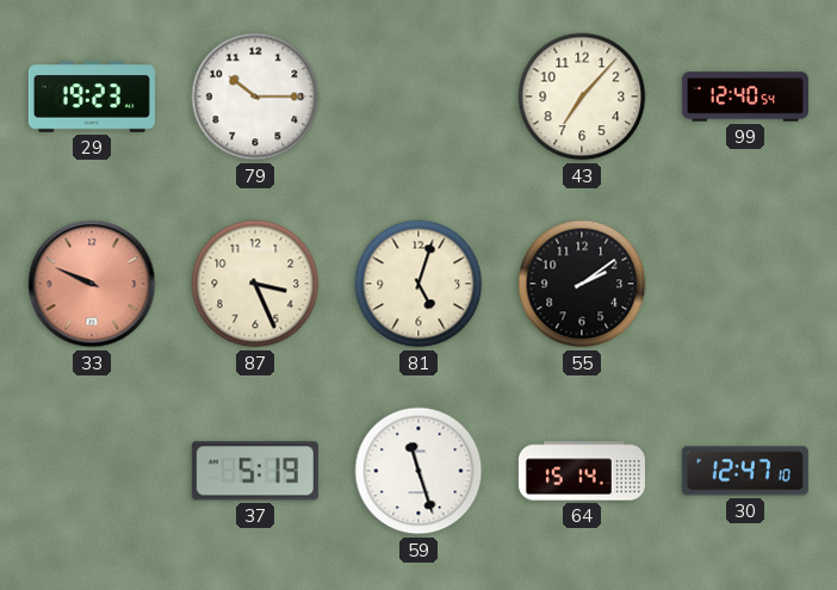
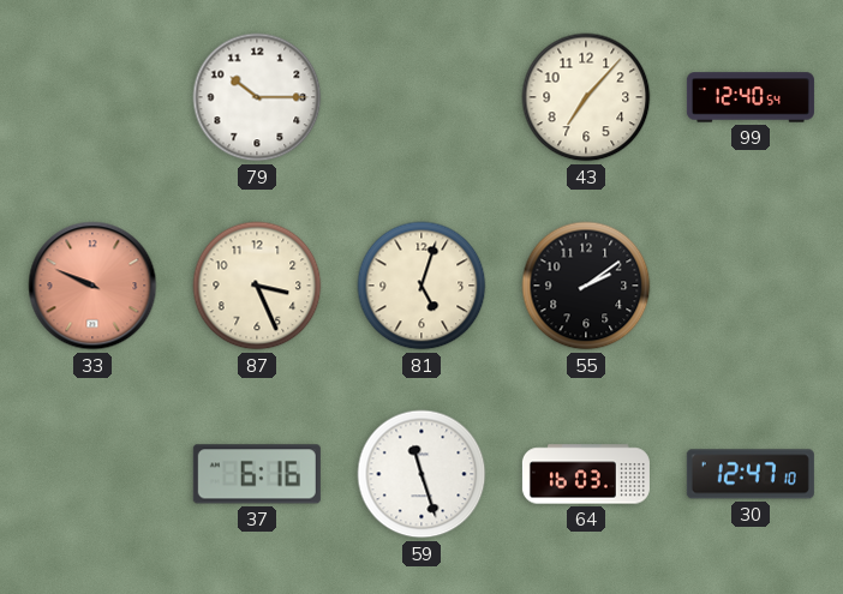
29: 19:23 -> none
37: 5:19 -> 6:16
64: 15:14 -> 16:03
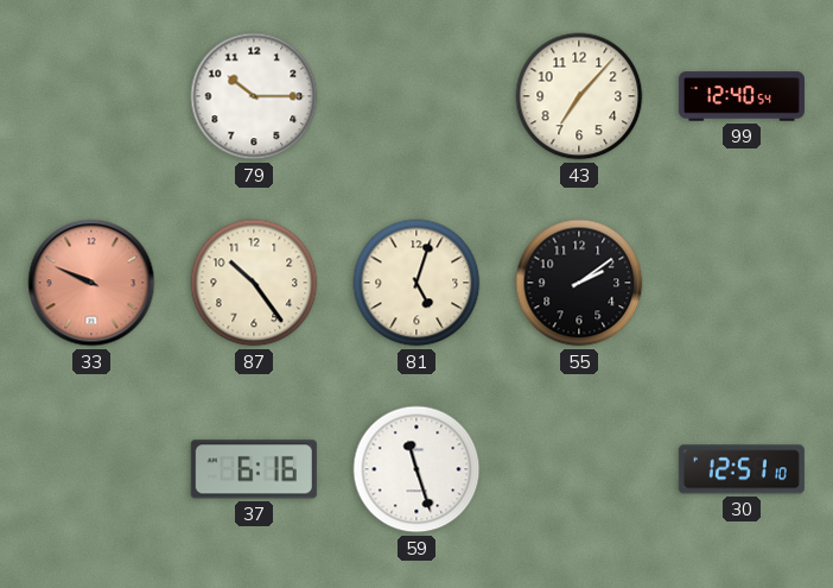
87: 3:26 -> 10:24
64: 16:03 -> none
30: 12:47 -> 12:51
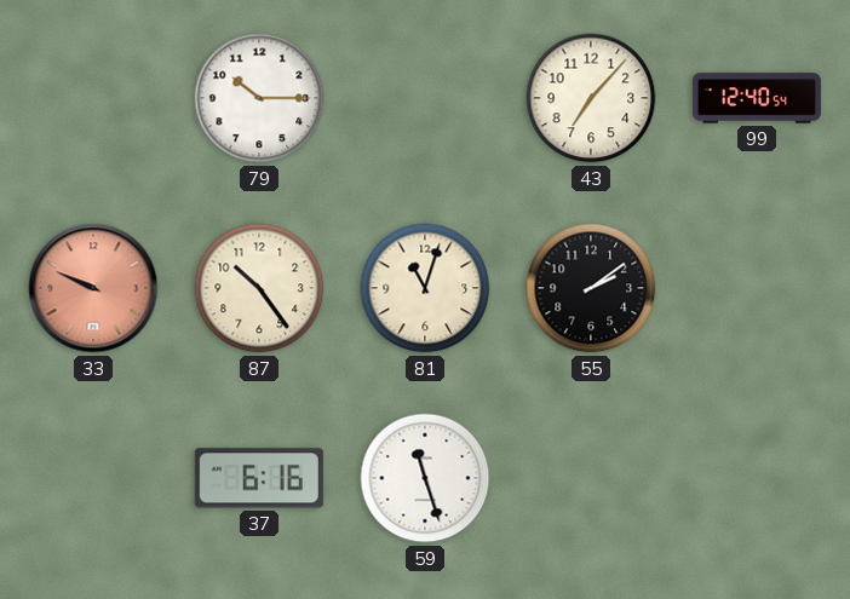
81: 5:03 -> 11:03
30: 12:51 -> none
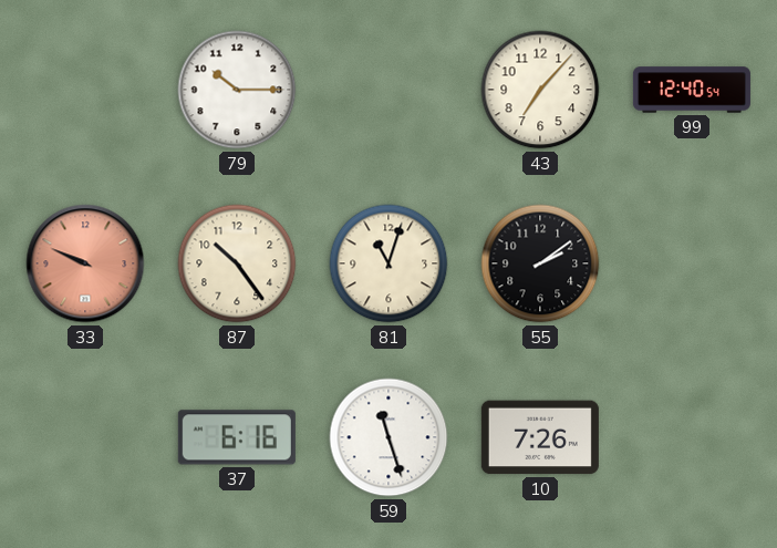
10: none -> 7:26
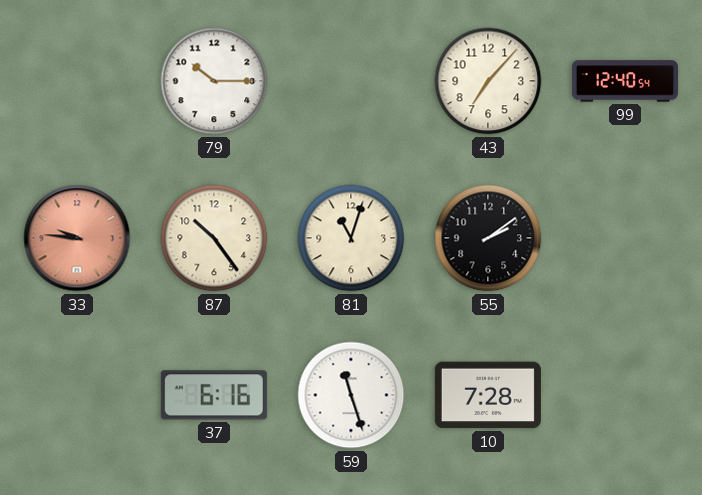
33: 9:49 -> 9:46
10: 7:26 -> 7:28
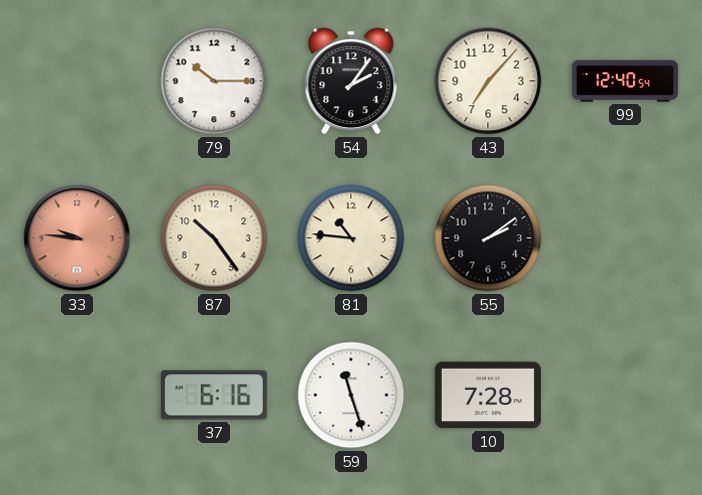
54: none -> 2:06
81: 11:03 -> 10:46
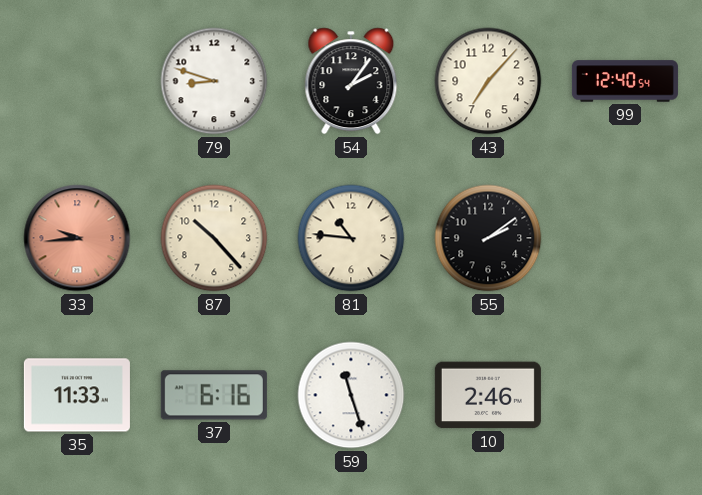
79: 10:15 -> 8:48
33: 9:46 -> 9:44
87: 10:24 -> 10:23
35: none -> 11:33
10: 7:28 -> 2:46
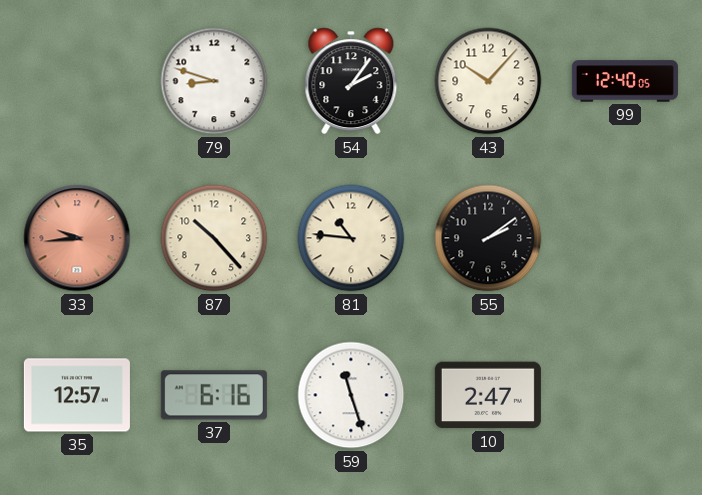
43: 7:07 -> 10:07
99: 12:40:54 -> 12:40:05
35: 11:33 -> 12:57
10: 2:46 -> 2:47
